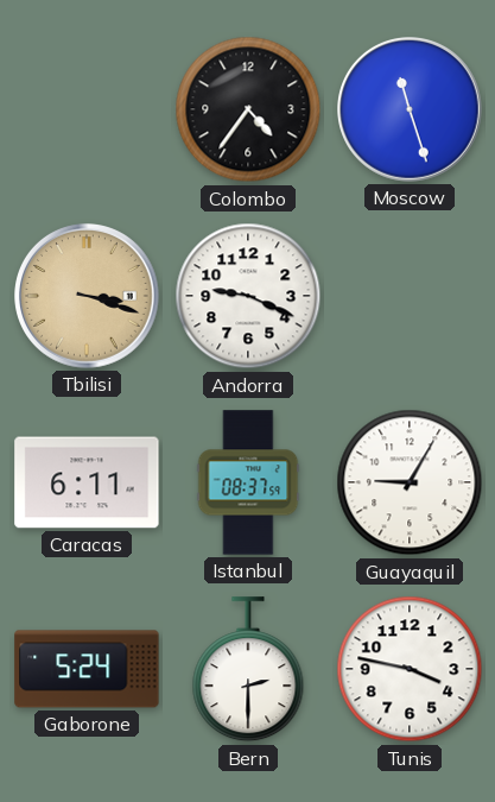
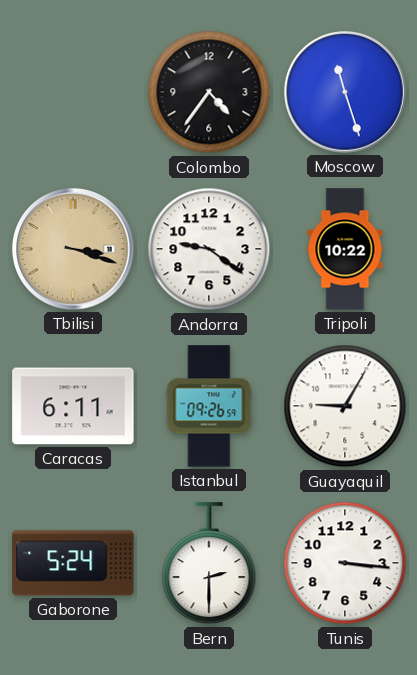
Andorra: 9:19 -> 9:21
Tripoli: none -> 10:22
Istanbul: 08:37 -> 09:26
Tunis: 3:47 -> 3:16
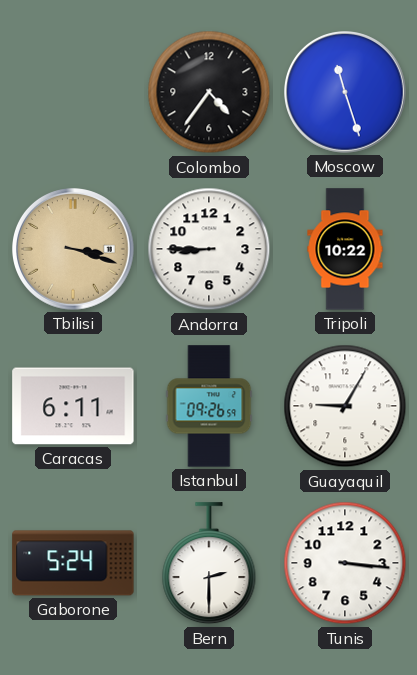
Andorra: 9:21 -> 8:45
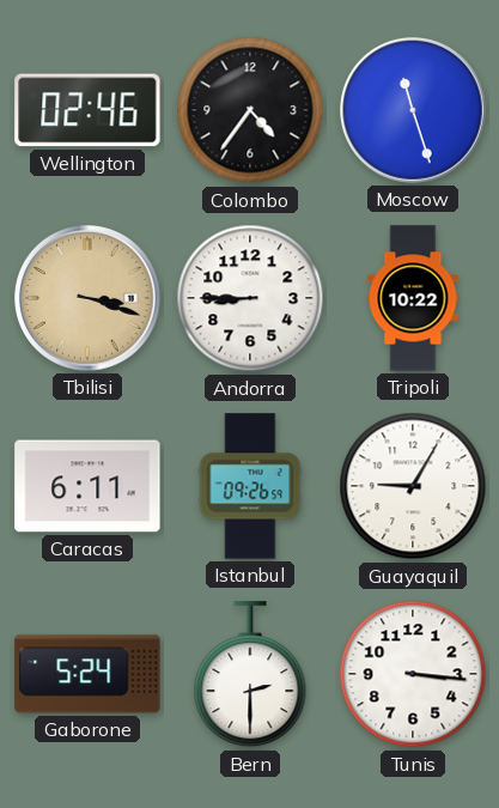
Wellington: none -> 02:46
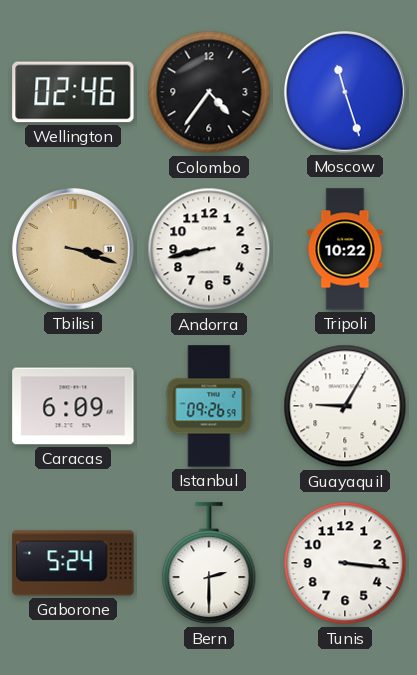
Andorra: 8:45 -> 8:43
Caracas: 6:11 -> 6:09
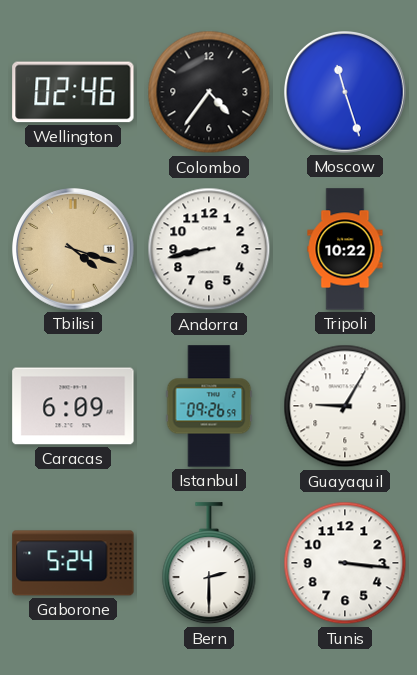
Tbilisi: 3:18 -> 4:18
